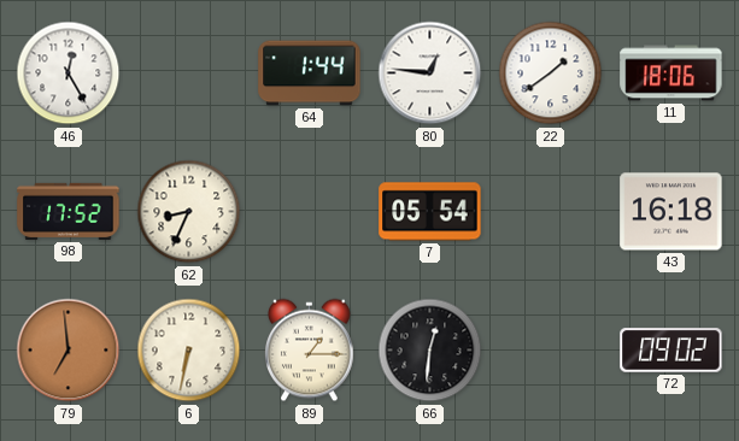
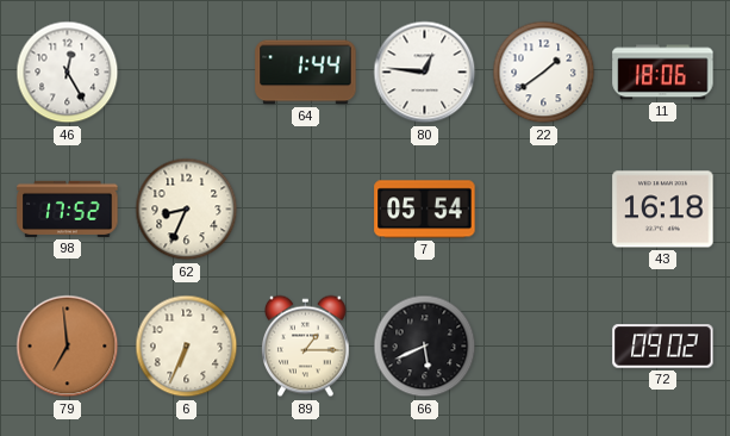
6: 6:32 -> 6:34
66: 12:31 -> 5:41
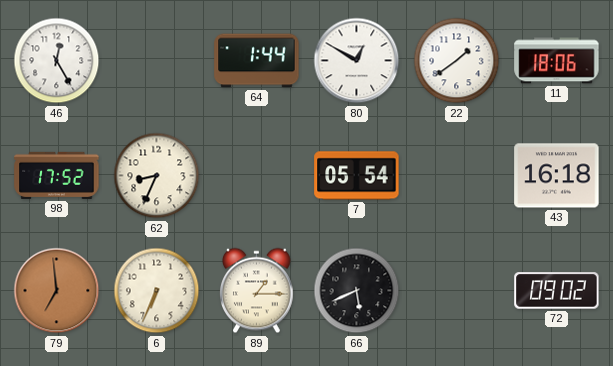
80: 12:46 -> 12:50
